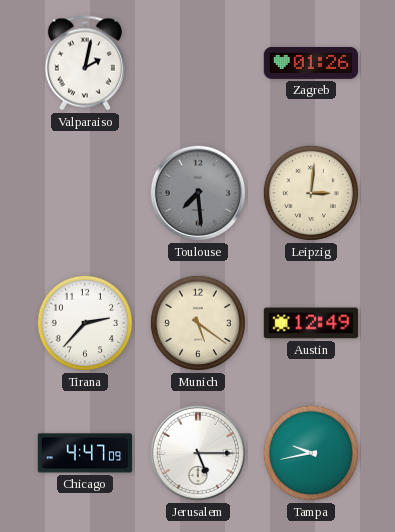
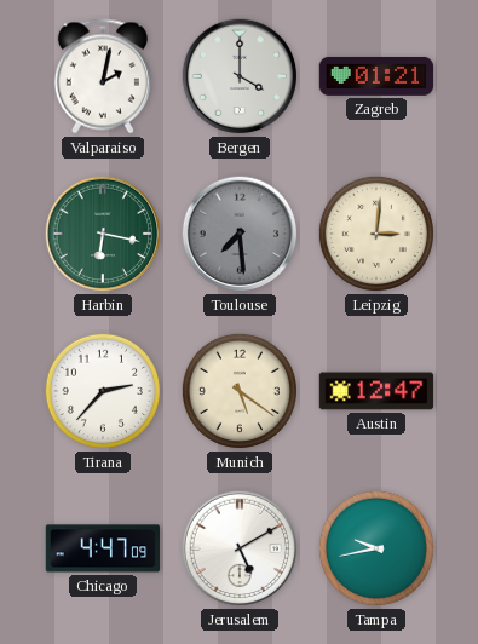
Bergen: none -> 4:00
Zagreb: 01:26 -> 01:21
Harbin: none -> 6:17
Austin: 12:49 -> 12:47
Jerusalem: 5:15 -> 5:10
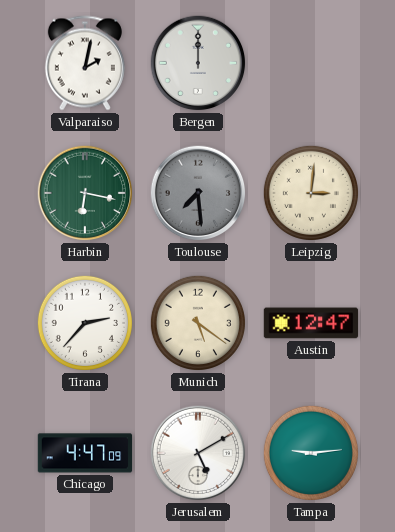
Bergen: 4:00 -> 12:00
Zagreb: 01:21 -> none
Tampa: 9:43 -> 9:14
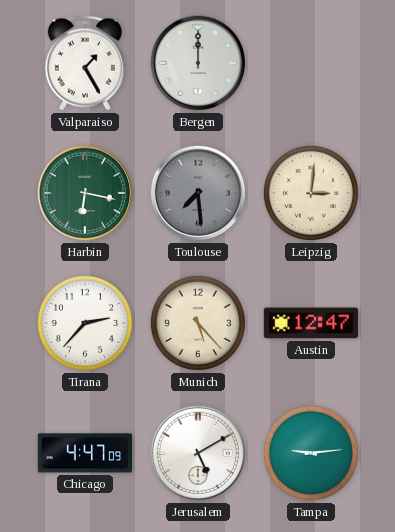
Valparaiso: 2:02 -> 1:25
Munich: 5:21 -> 5:23
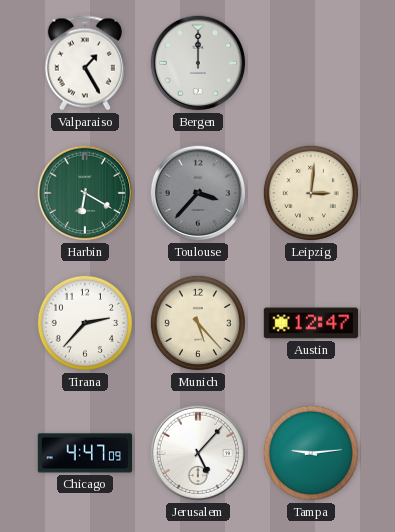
Harbin: 6:17 -> 6:20
Toulouse: 7:29 -> 3:37
Jerusalem: 5:10 -> 5:07
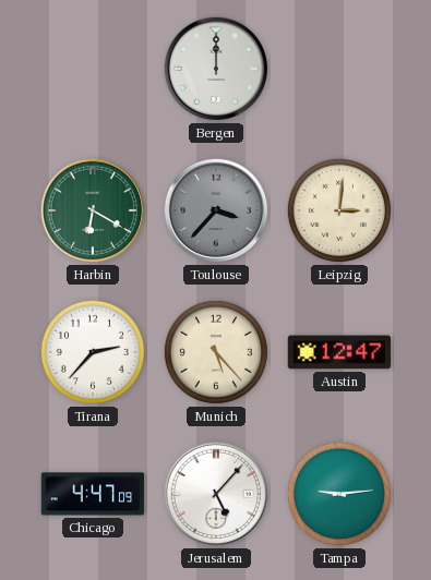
Valparaiso: 1:25 -> none
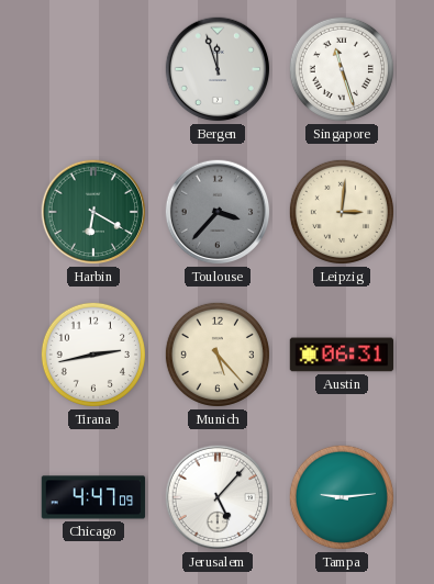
Bergen: 12:00 -> 11:57
Singapore: none -> 11:27
Tirana: 2:37 -> 2:43
Austin: 12:47 -> 06:31
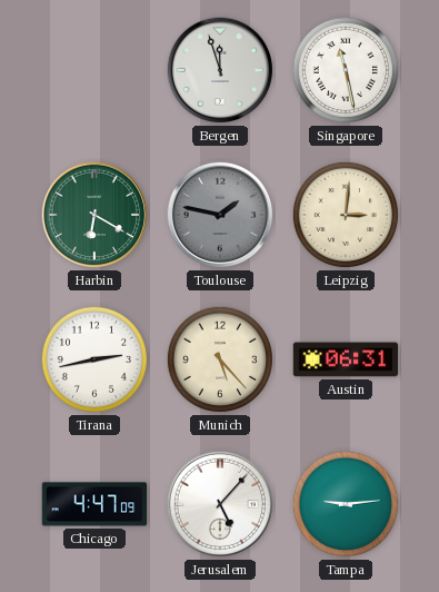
Singapore: 11:27 -> 11:28
Toulouse: 3:37 -> 1:47
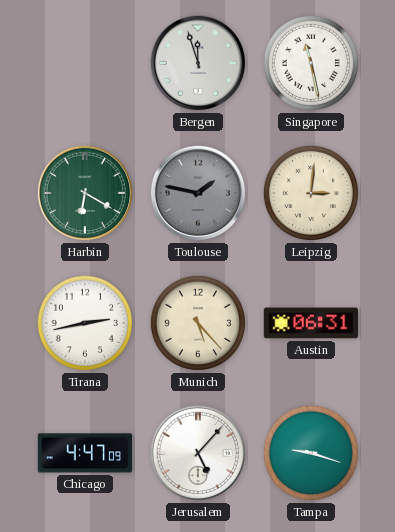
Tampa: 9:14 -> 9:18
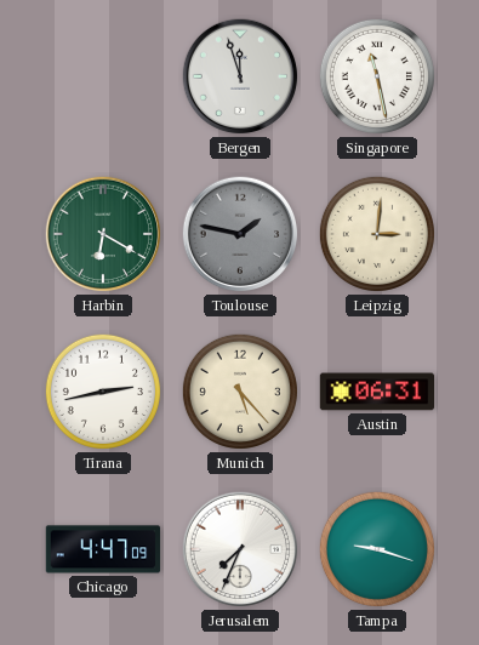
Jerusalem: 5:07 -> 7:34
